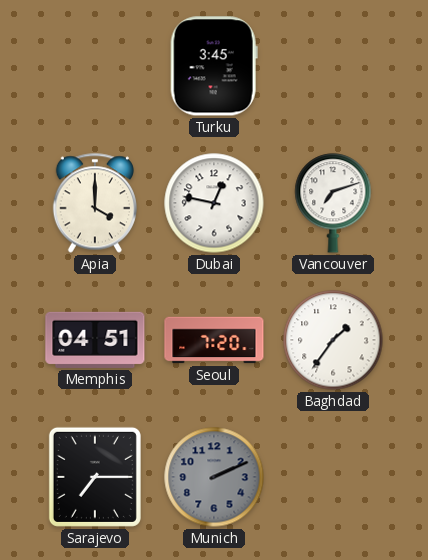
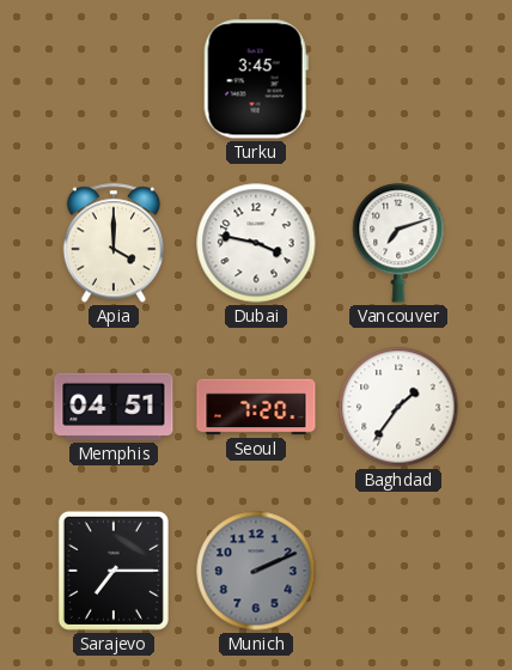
Dubai: 12:47 -> 3:47
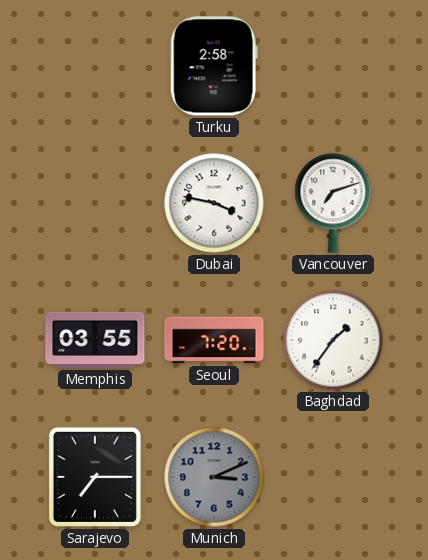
Turku: 3:45 -> 2:58
Apia: 4:00 -> none
Memphis: 04:51 -> 03:55
Munich: 2:11 -> 3:11
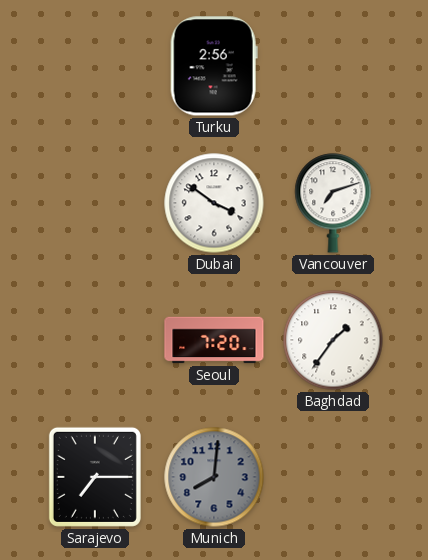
Turku: 2:58 -> 2:56
Dubai: 3:47 -> 3:51
Memphis: 03:55 -> none
Munich: 3:11 -> 8:01
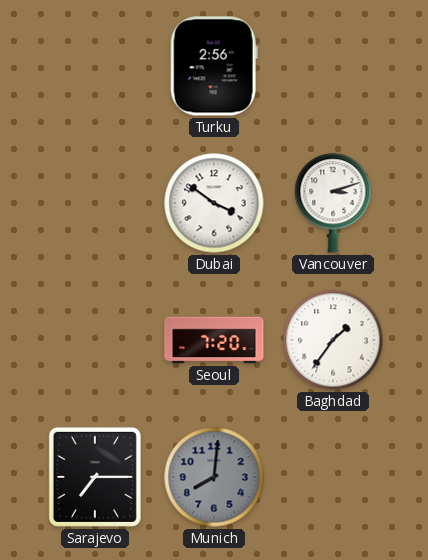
Vancouver: 7:12 -> 3:12
